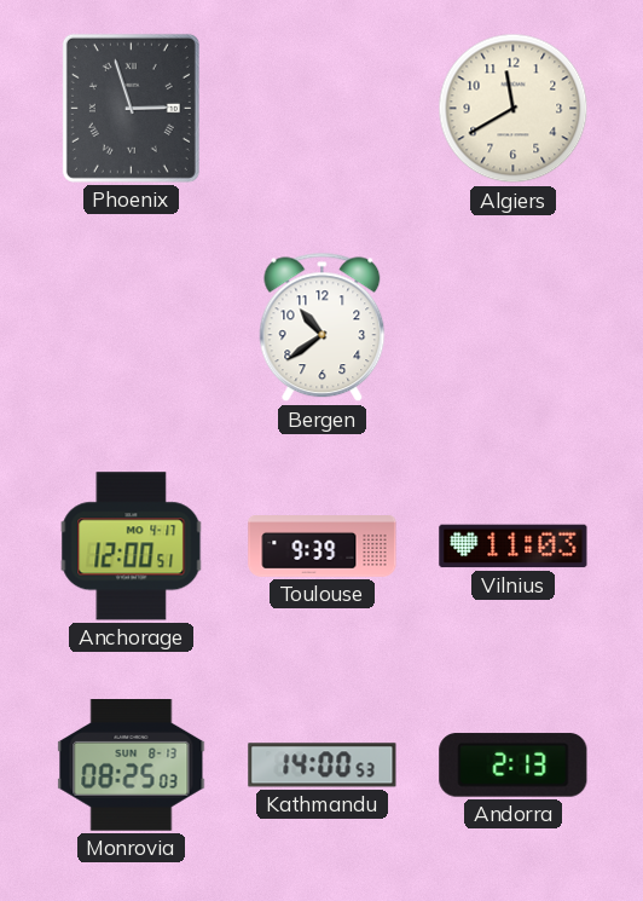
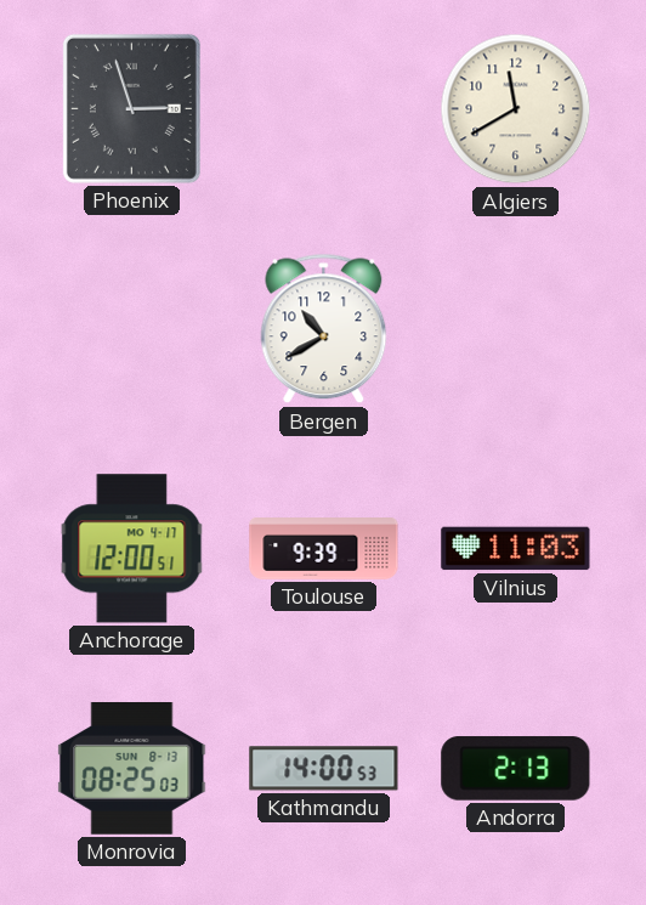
Bergen: 10:39 -> 10:40
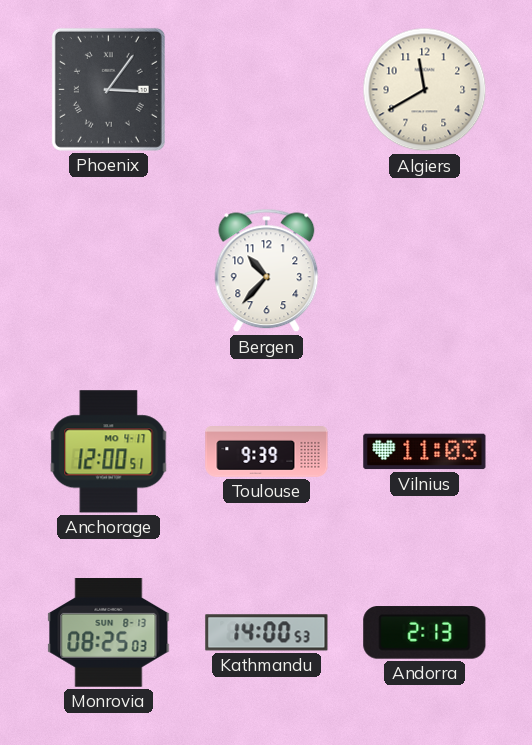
Phoenix: 2:57 -> 3:06
Bergen: 10:40 -> 10:37
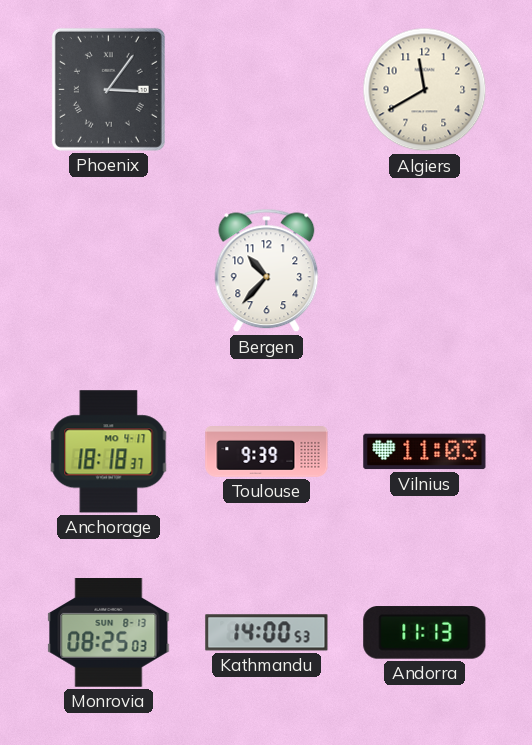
Anchorage: 12:00 -> 18:18
Andorra: 2:13 -> 11:13
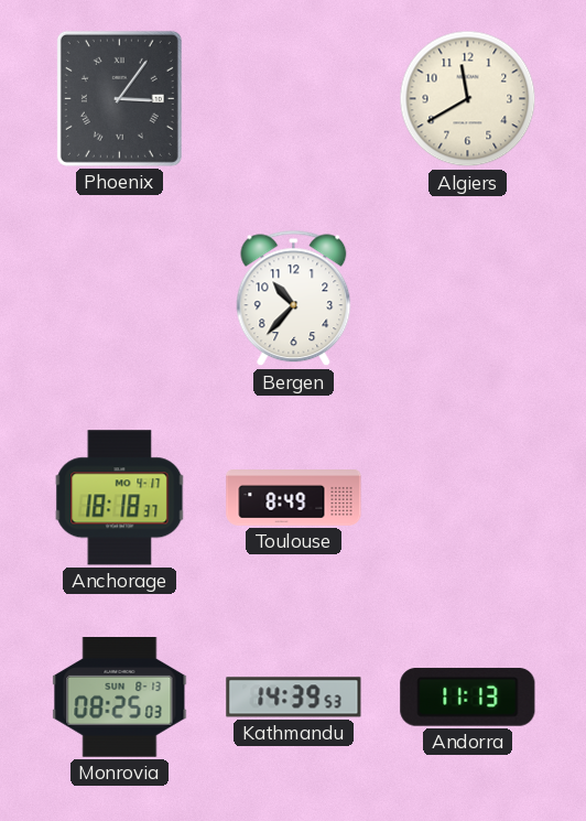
Toulouse: 9:39 -> 8:49
Vilnius: 11:03 -> none
Kathmandu: 14:00 -> 14:39
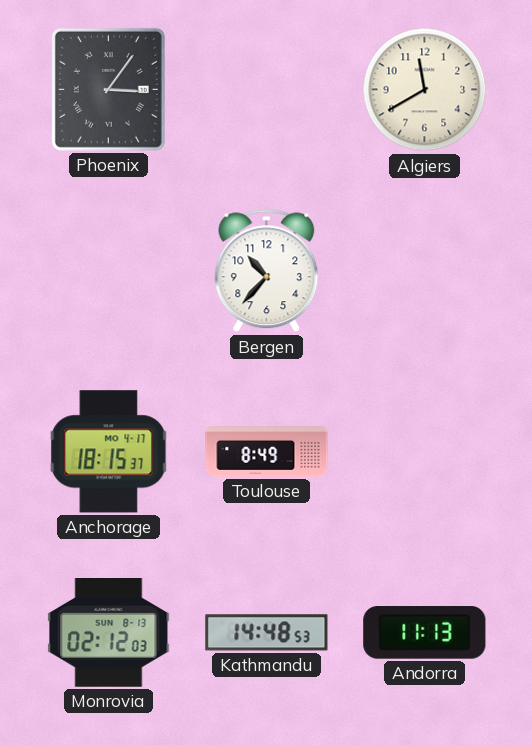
Anchorage: 18:18 -> 18:15
Monrovia: 08:25 -> 02:12
Kathmandu: 14:39 -> 14:48
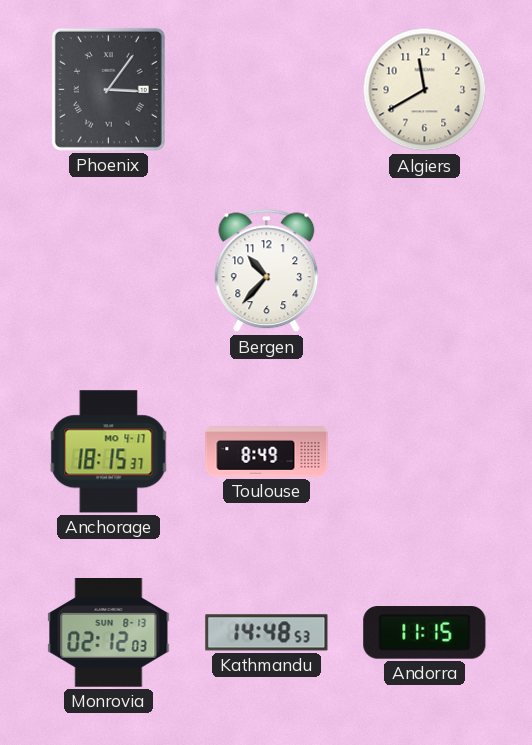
Andorra: 11:13 -> 11:15
